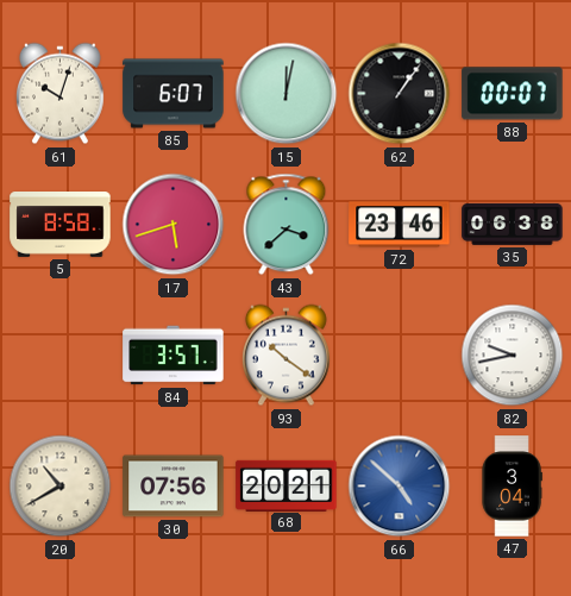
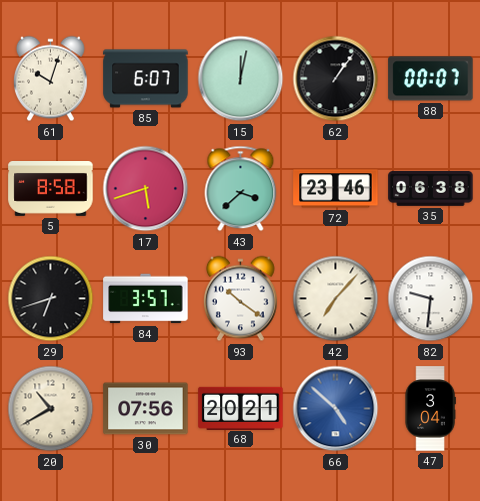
29: none -> 6:42
42: none -> 7:07
82: 9:43 -> 9:31
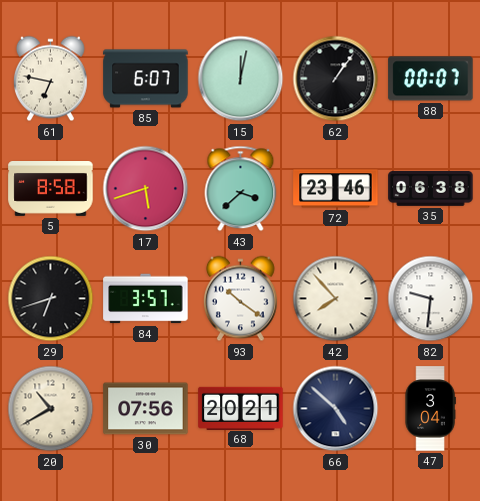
61: 10:03 -> 6:47
42: 7:07 -> 7:53
66 dial: blue -> navy
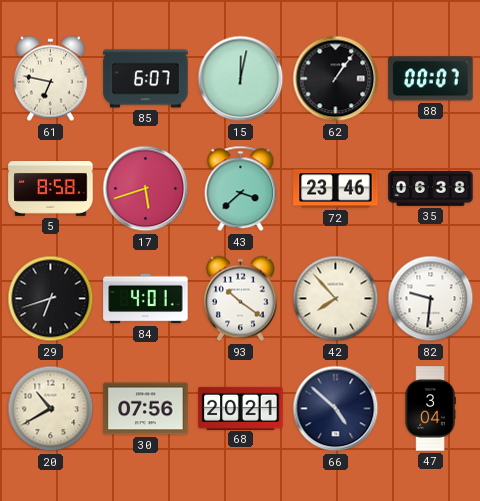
84: 3:57 -> 4:01
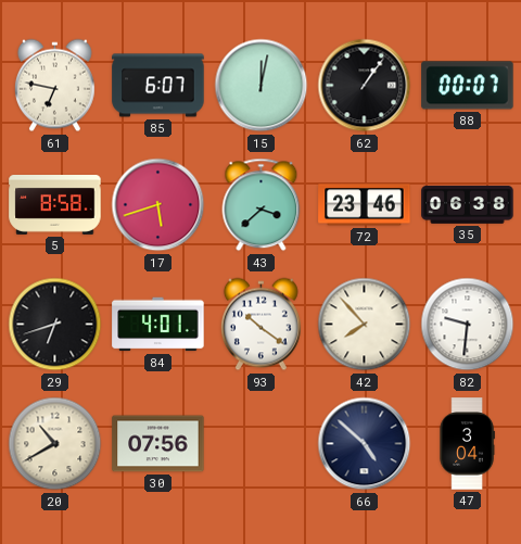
68: 20:21 -> none
